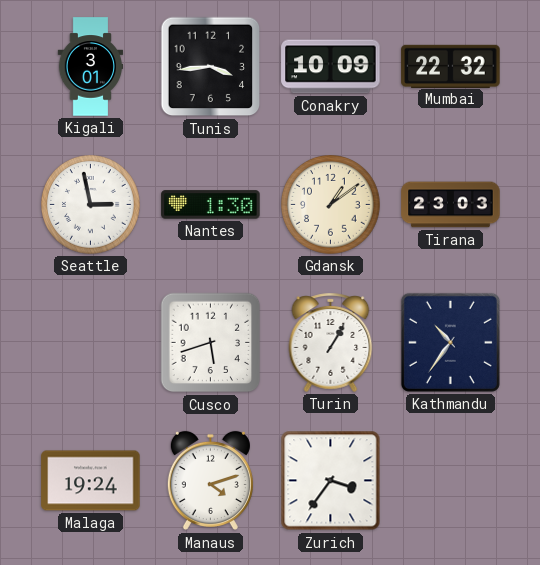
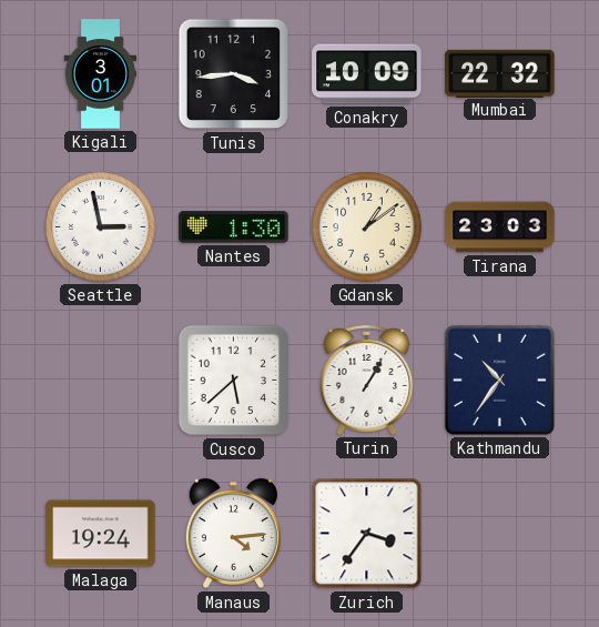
Cusco: 5:42 -> 5:38
Manaus: 4:12 -> 4:14
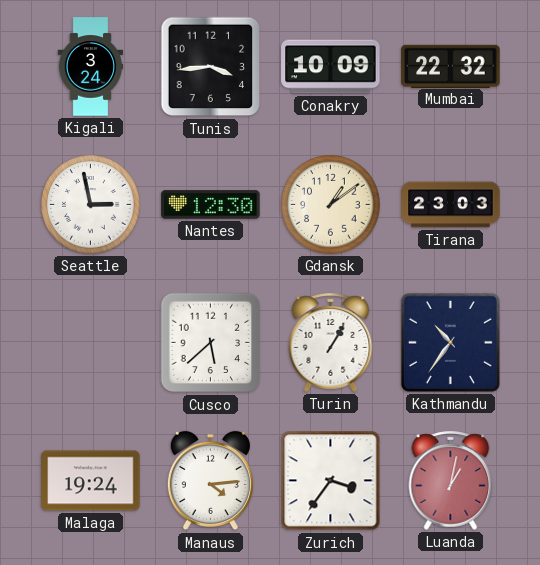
Kigali: 3:01 -> 3:24
Nantes: 1:30 -> 12:30
Luanda: none -> 1:02
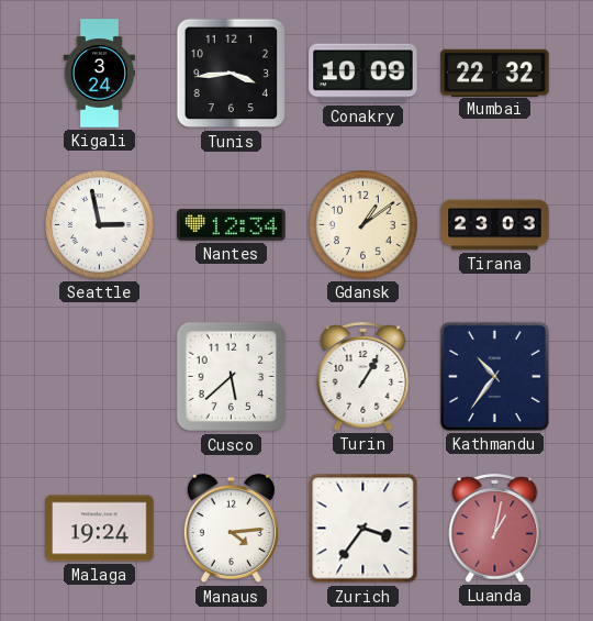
Nantes: 12:30 -> 12:34
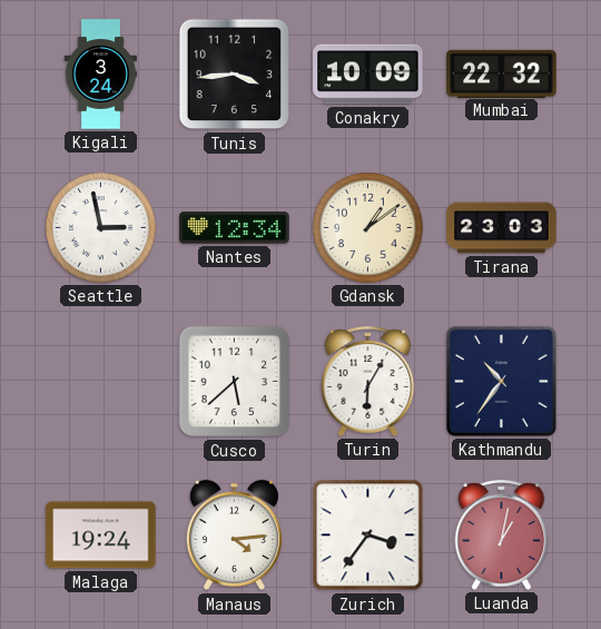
Turin: 1:05 -> 6:05
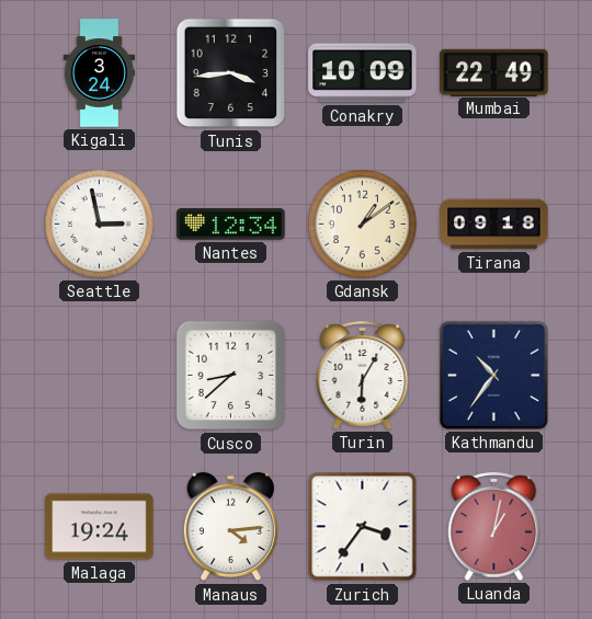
Mumbai: 22:32 -> 22:49
Tirana: 23:03 -> 09:18
Cusco: 5:38 -> 8:38
